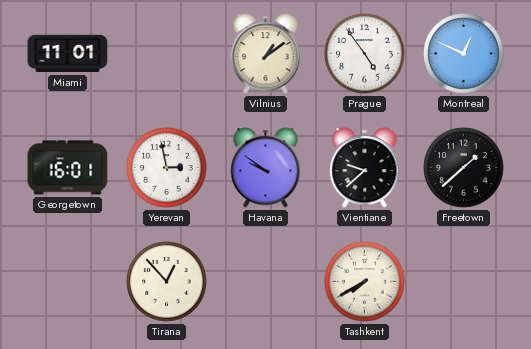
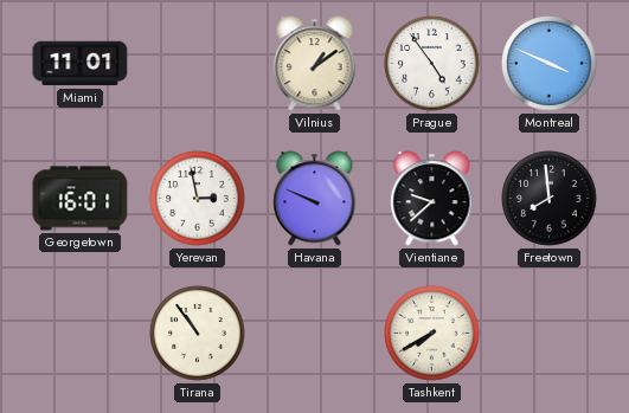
Montreal: 12:49 -> 3:49
Havana: 9:51 -> 9:49
Freetown: 1:38 -> 7:59
Tirana: 12:53 -> 10:54
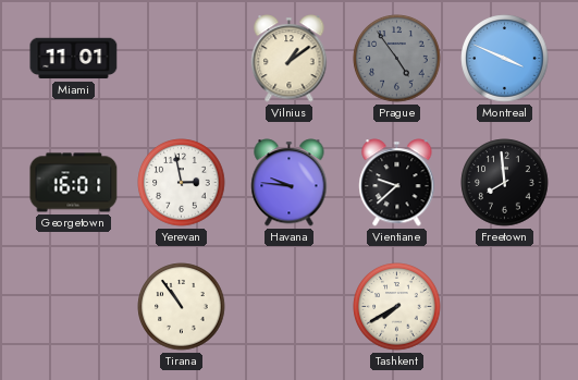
Prague dial: white -> grey
Havana: 9:49 -> 9:46
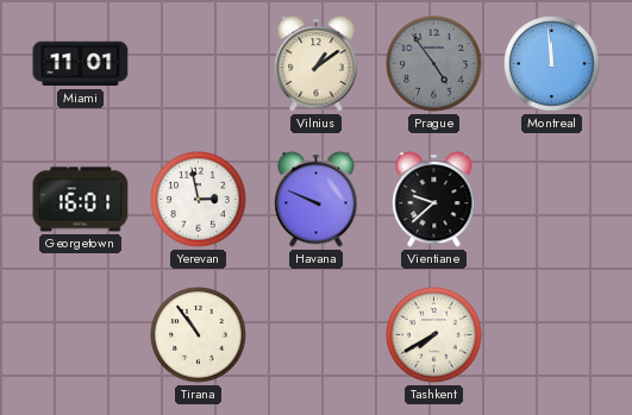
Montreal: 3:49 -> 11:59
Havana: 9:46 -> 9:49
Freetown: 7:59 -> none
